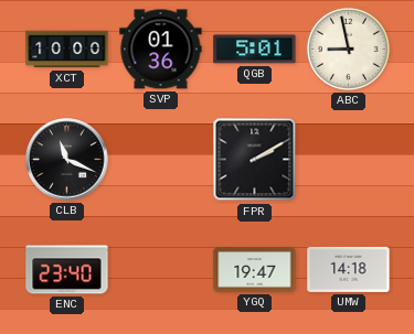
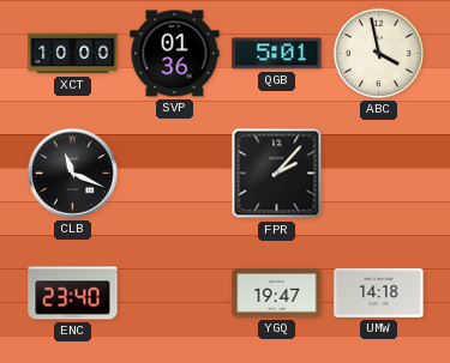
ABC: 8:58 -> 3:58
FPR: 2:10 -> 2:07
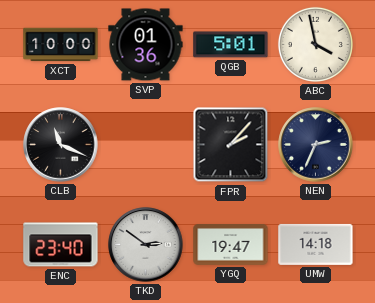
NEN: none -> 2:34
TKD: none -> 2:51
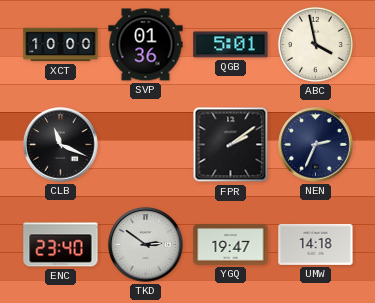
FPR: 2:07 -> 2:09
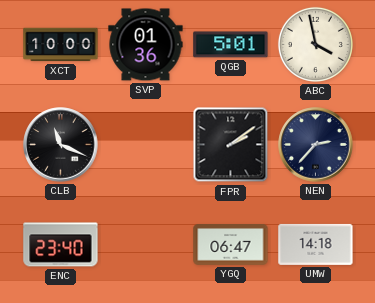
NEN: 2:34 -> 2:37
TKD: 2:51 -> none
YGQ: 19:47 -> 06:47
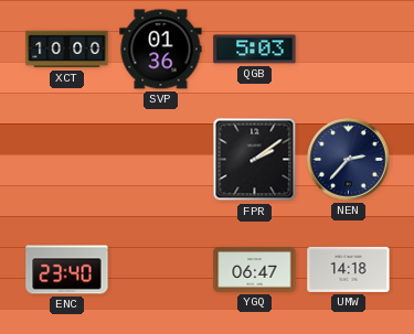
QGB: 5:01 -> 5:03
ABC: 3:58 -> none
CLB: 11:19 -> none
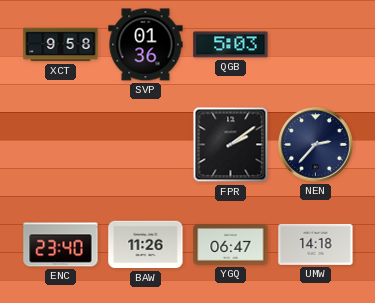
XCT: 10:00 -> 9:58
BAW: none -> 11:26
